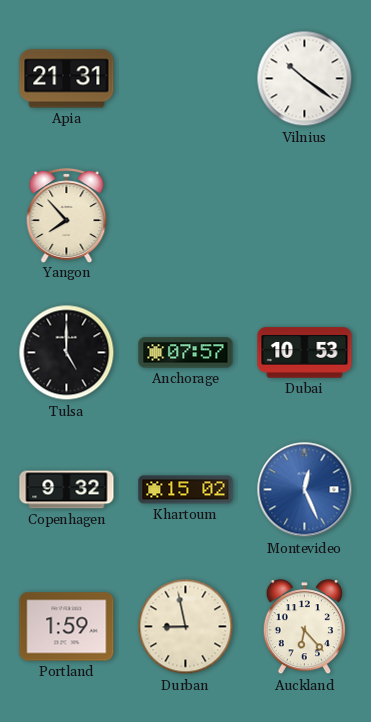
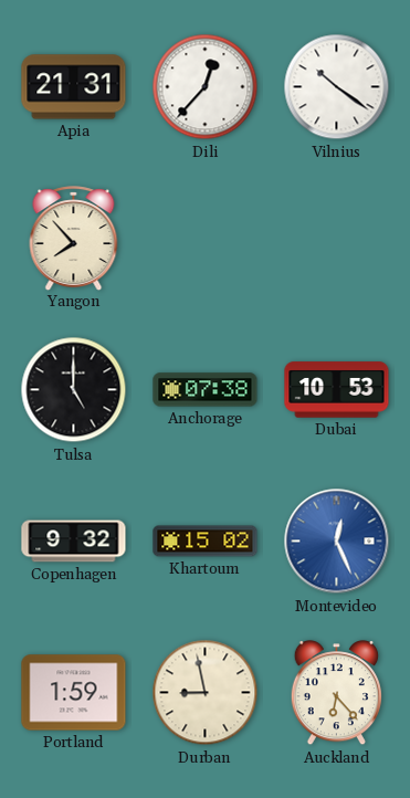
Dili: none -> 12:37
Anchorage: 07:57 -> 07:38
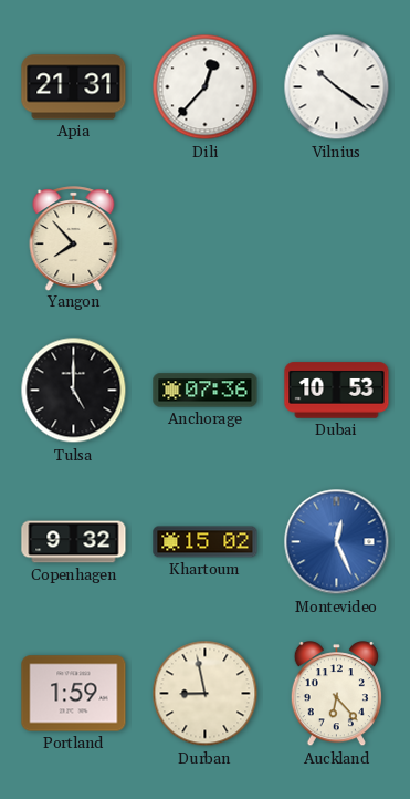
Anchorage: 07:38 -> 07:36
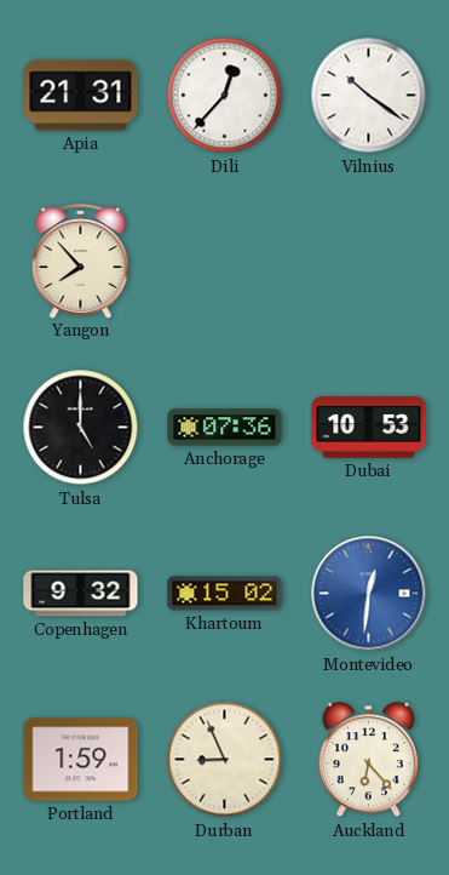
Montevideo: 12:26 -> 12:31
Durban: 8:58 -> 8:56
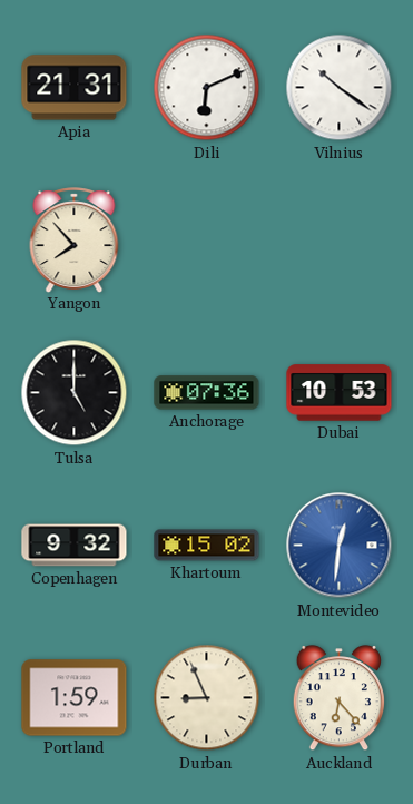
Dili: 12:37 -> 6:11
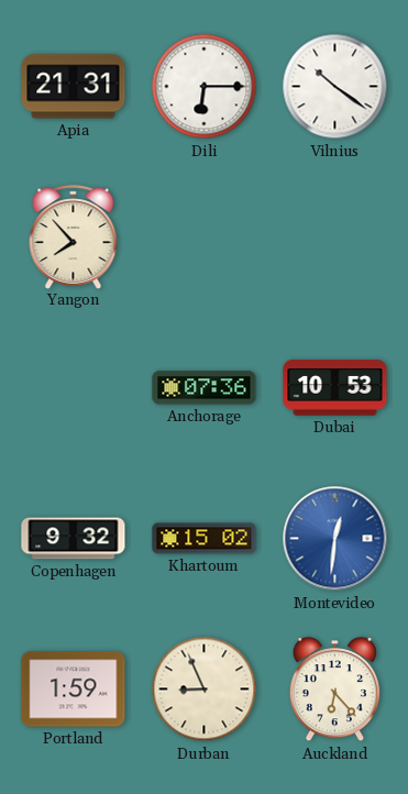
Dili: 6:11 -> 6:15
Tulsa: 5:00 -> none
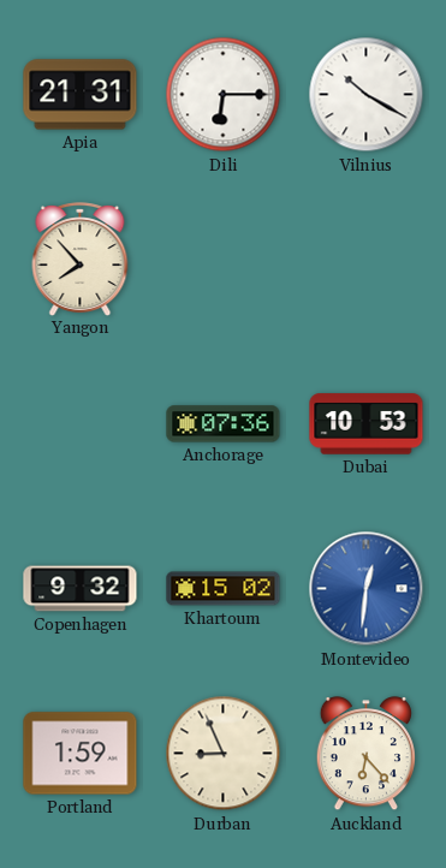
Vilnius: 10:21 -> 10:20
